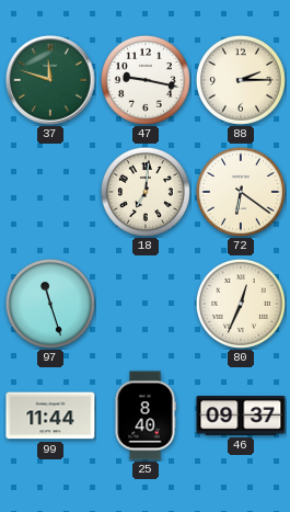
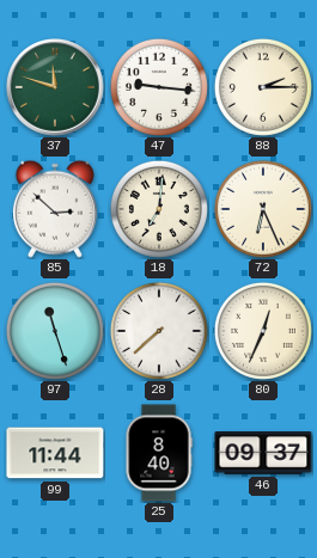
47: 9:17 -> 9:16
85: none -> 2:52
72: 6:21 -> 6:26
28: none -> 7:38
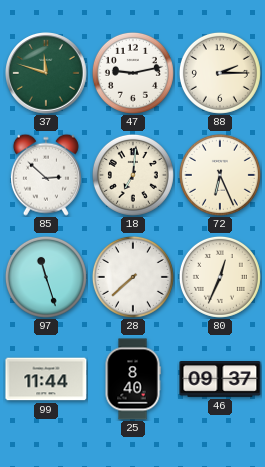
47: 9:16 -> 9:13
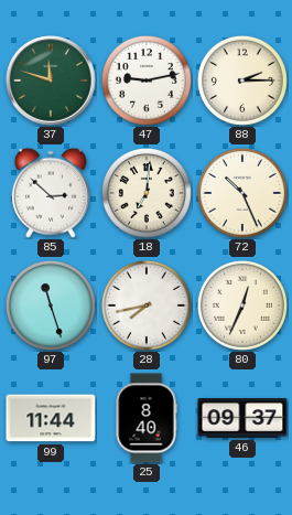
72: 6:26 -> 10:26
28: 7:38 -> 7:43
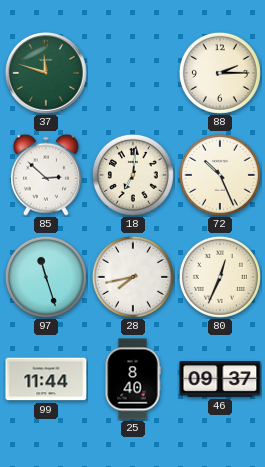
47: 9:13 -> none
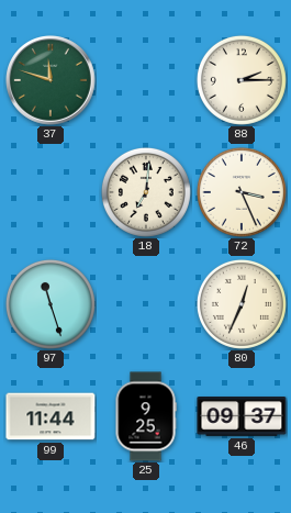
85: 2:52 -> none
72: 10:26 -> 3:26
28: 7:43 -> none
25: 8:40 -> 9:25
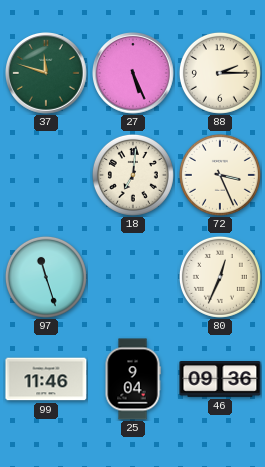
27: none -> 5:26
99: 11:44 -> 11:46
25: 9:25 -> 9:04
46: 09:37 -> 09:36
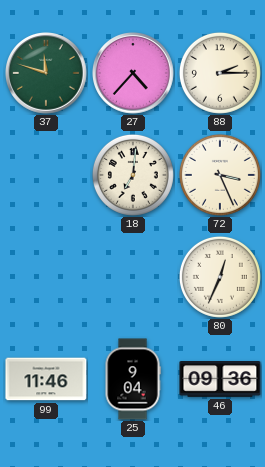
27: 5:26 -> 4:37
97: 11:27 -> none
